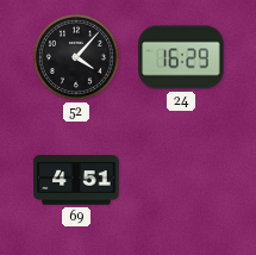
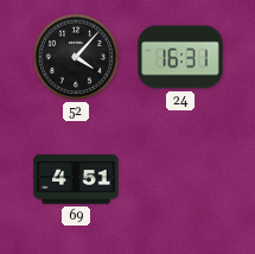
24: 16:29 -> 16:31
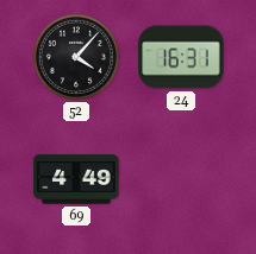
69: 4:51 -> 4:49
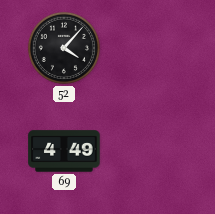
24: 16:31 -> none
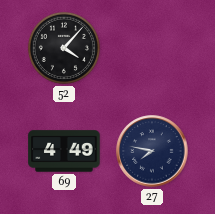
27: none -> 7:47
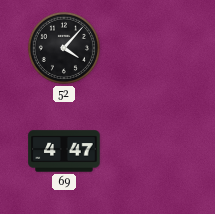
69: 4:49 -> 4:47
27: 7:47 -> none
